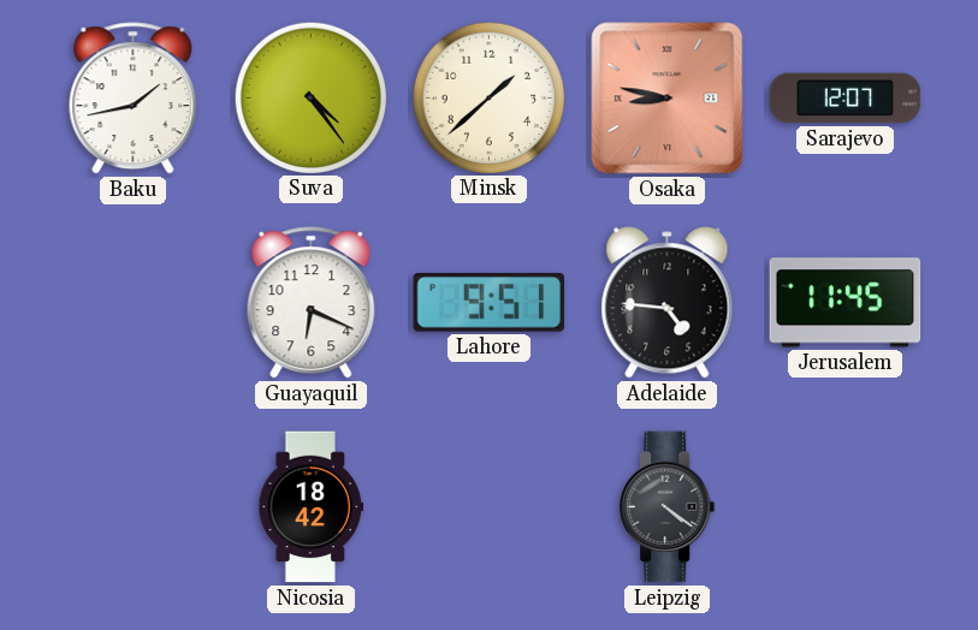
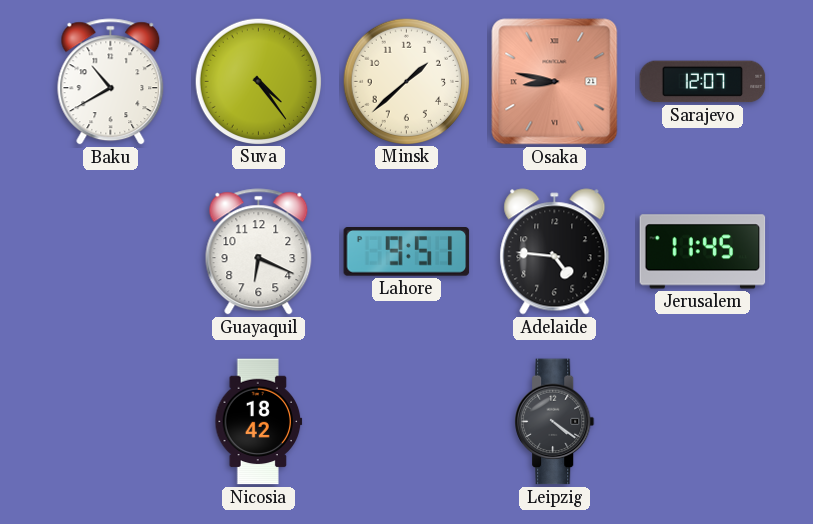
Baku: 1:43 -> 10:40
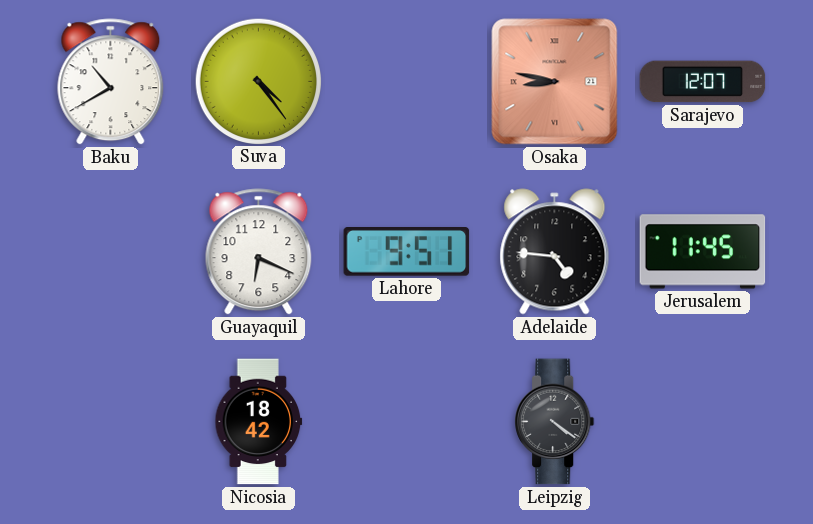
Minsk: 1:38 -> none
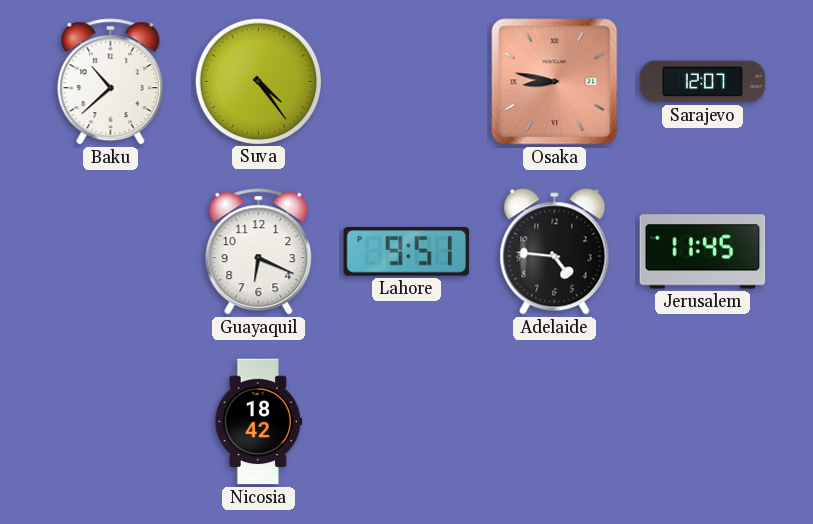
Baku: 10:40 -> 10:38
Leipzig: 4:21 -> none
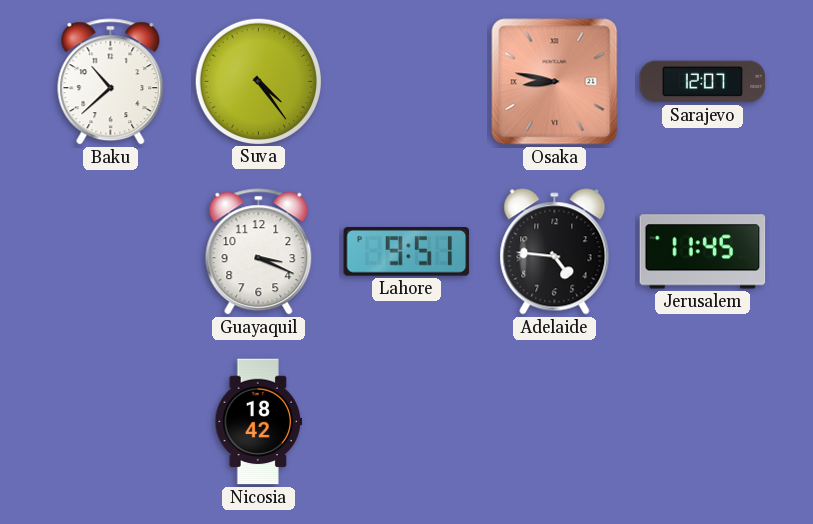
Guayaquil: 6:19 -> 3:19
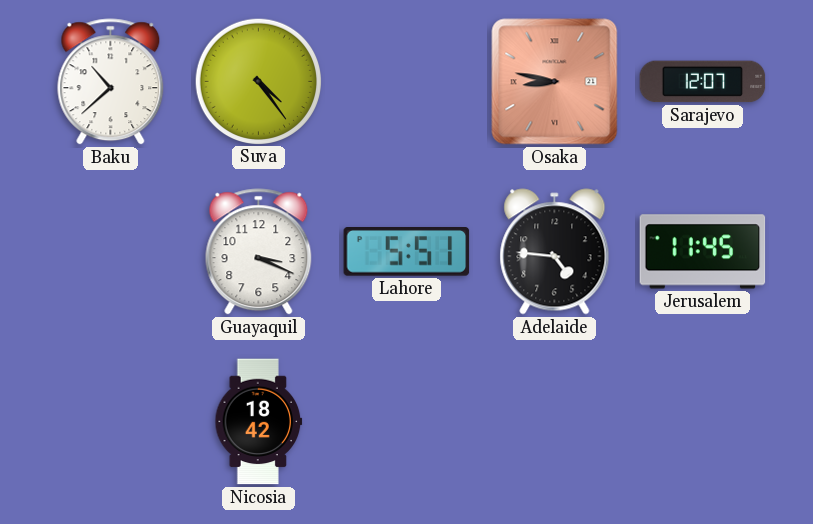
Lahore: 9:51 -> 5:51
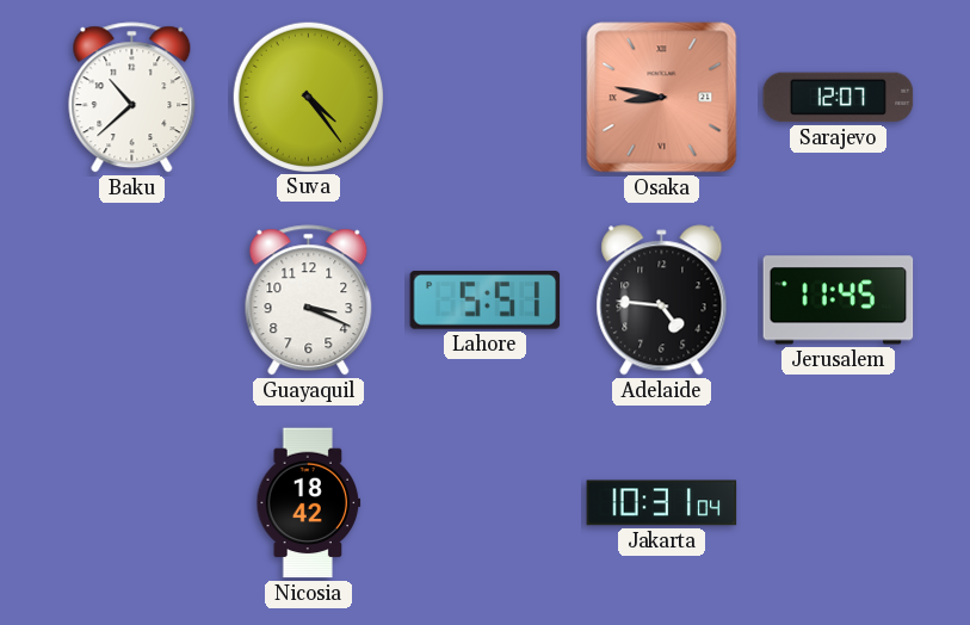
Jakarta: none -> 10:31
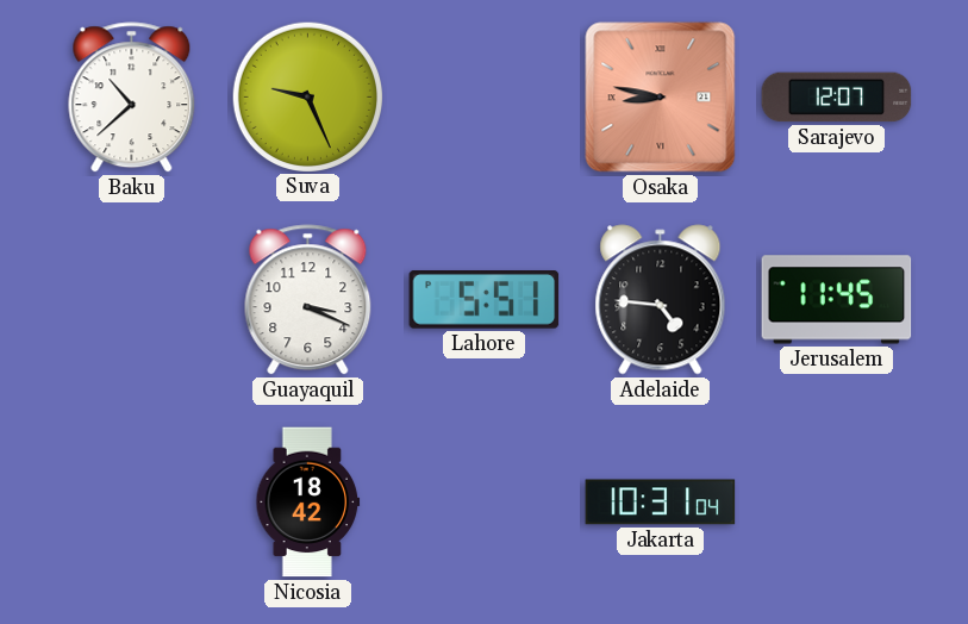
Suva: 4:24 -> 9:26
